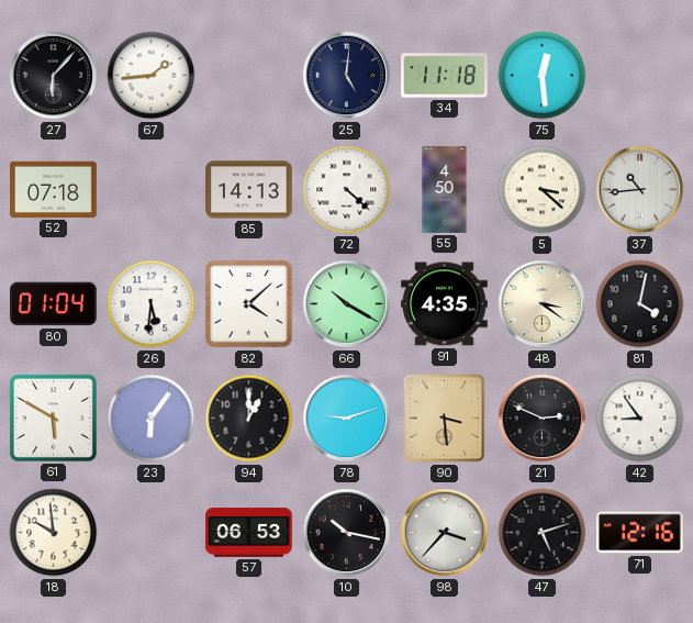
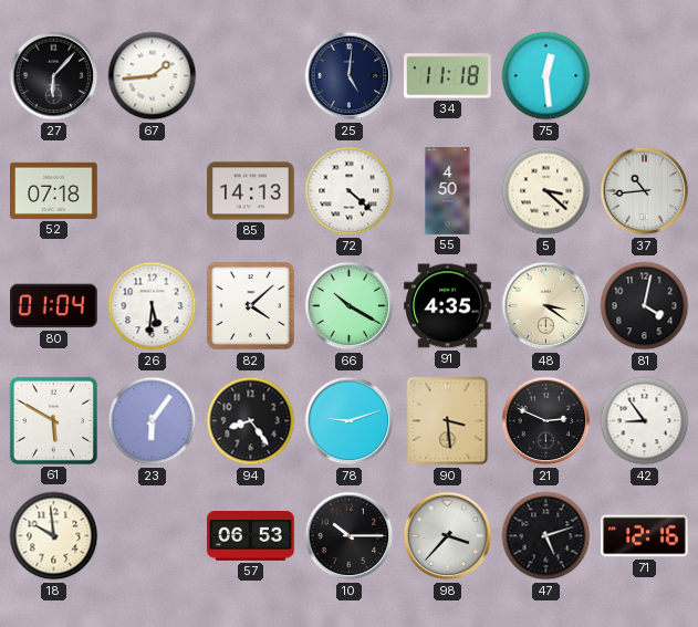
94: 1:00 -> 8:24
10: 10:17 -> 10:15
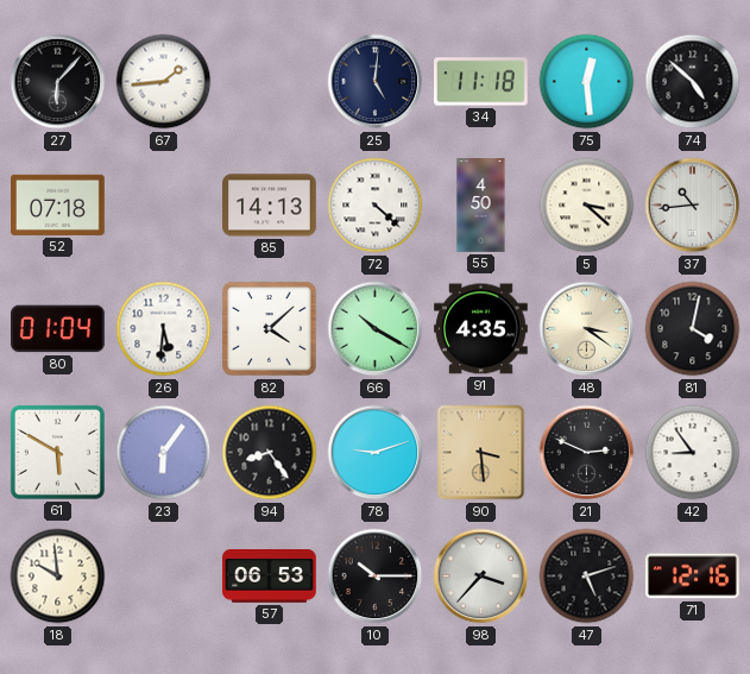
74: none -> 4:52
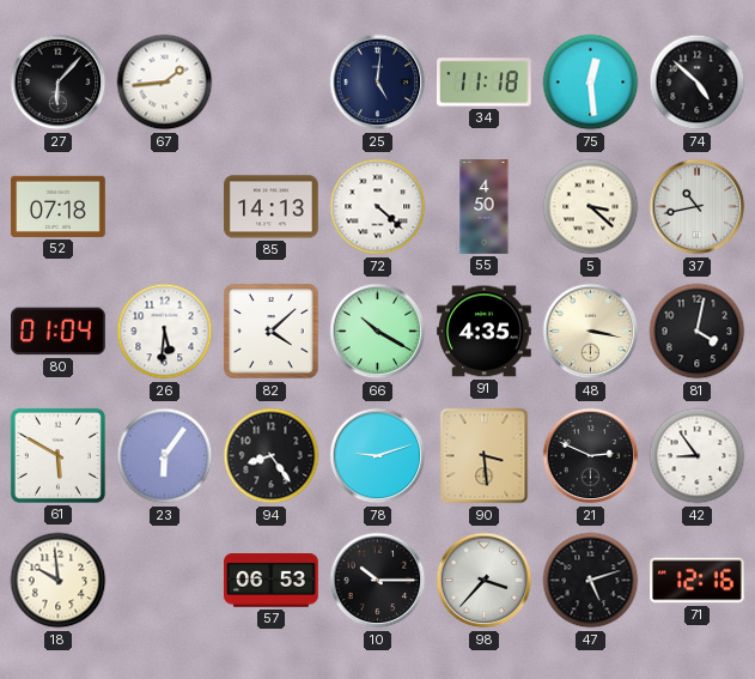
37: 10:44 -> 10:43
48: 3:21 -> 3:17
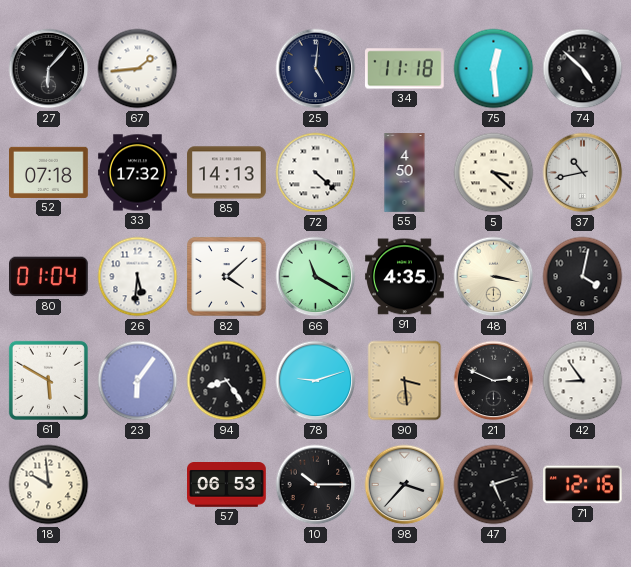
33: none -> 17:32
66: 10:20 -> 11:20
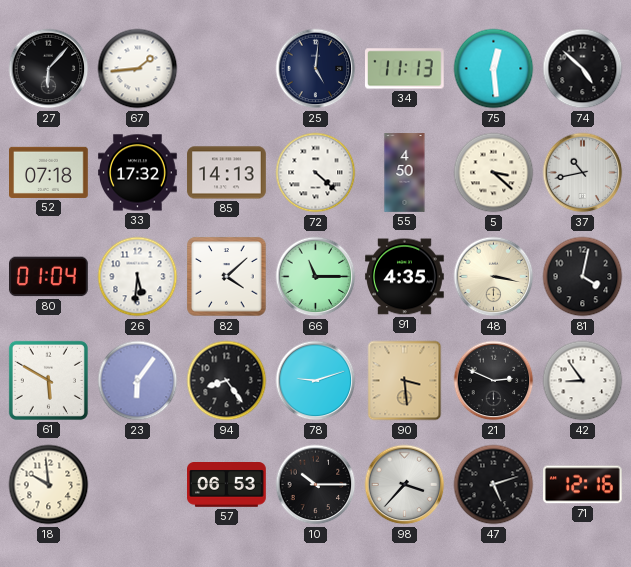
34: 11:18 -> 11:13
66: 11:20 -> 11:15
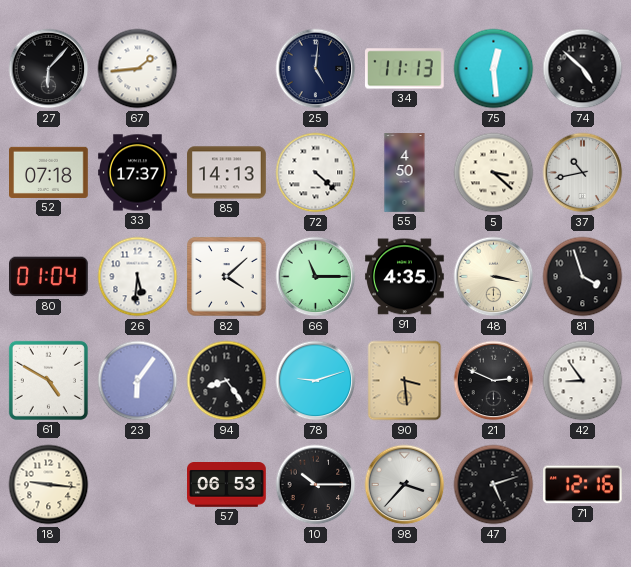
33: 17:32 -> 17:37
81: 4:02 -> 3:57
61: 5:50 -> 4:50
18: 9:59 -> 9:16
